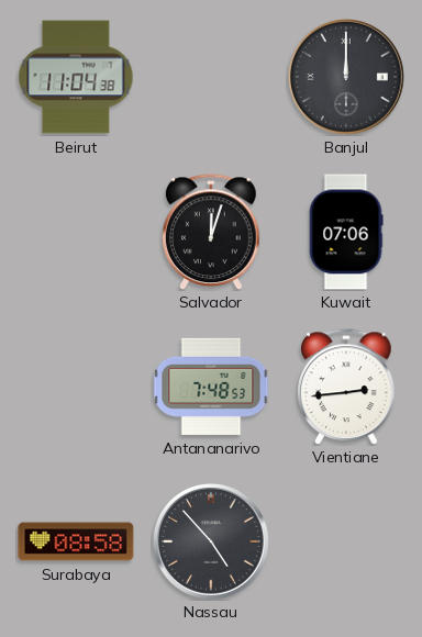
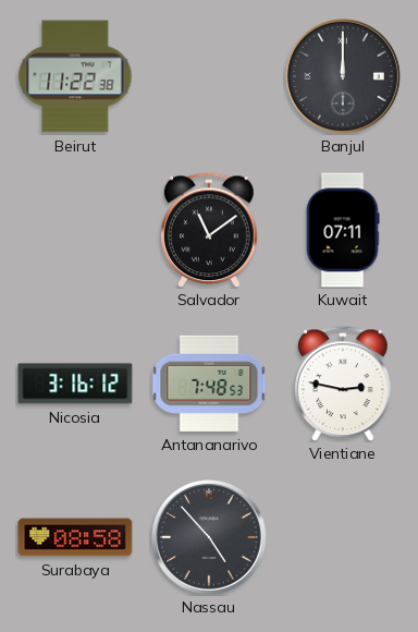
Beirut: 11:04 -> 11:22
Salvador: 12:03 -> 11:09
Kuwait: 07:06 -> 07:11
Nicosia: none -> 3:16
Vientiane: 2:44 -> 2:47
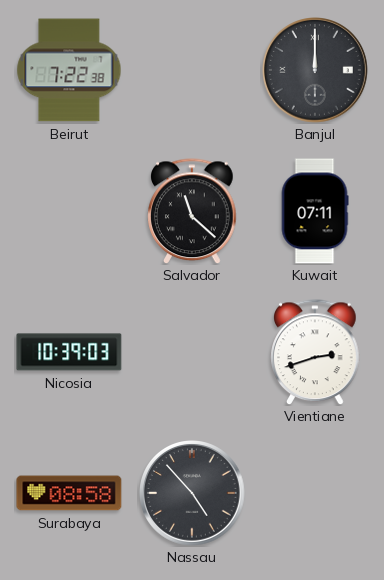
Beirut: 11:22 -> 7:22
Salvador: 11:09 -> 11:22
Nicosia: 3:16 -> 10:39
Antananarivo: 7:48 -> none
Vientiane: 2:47 -> 2:42
